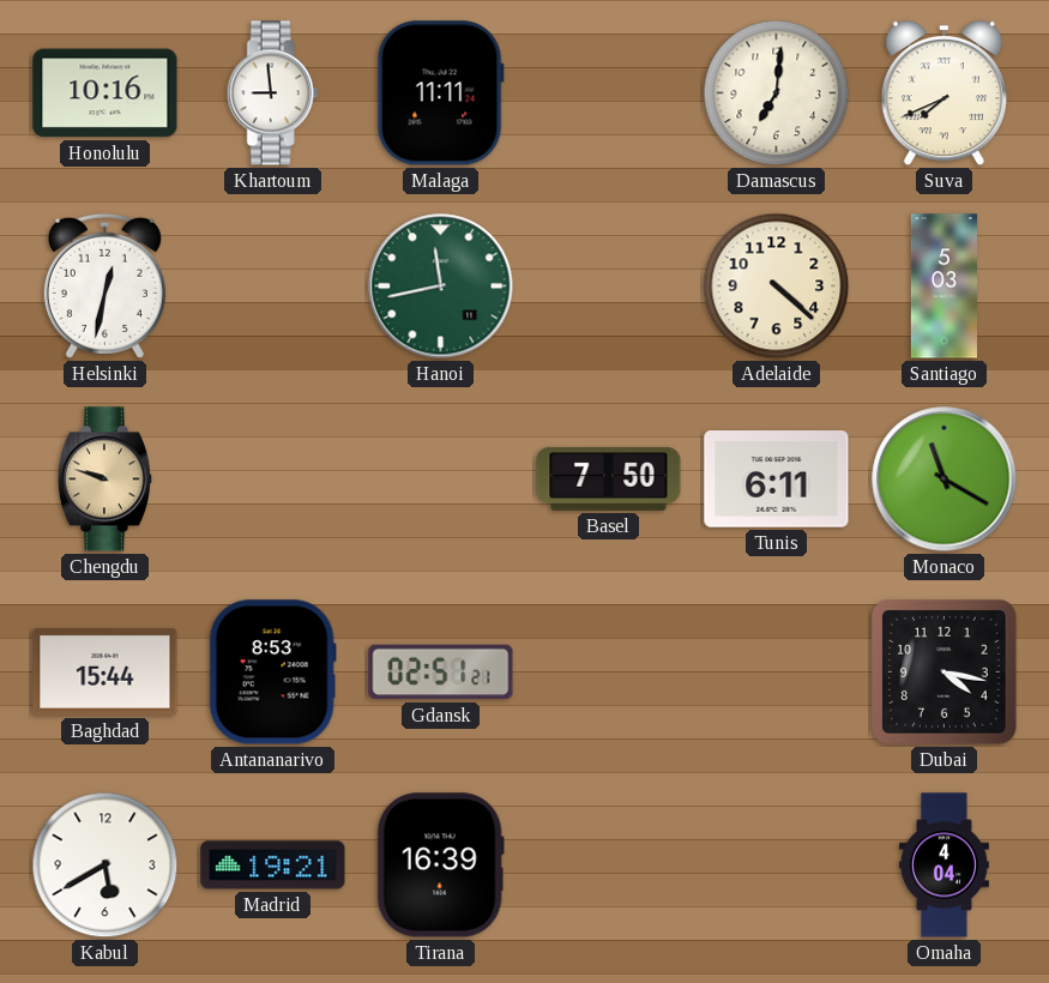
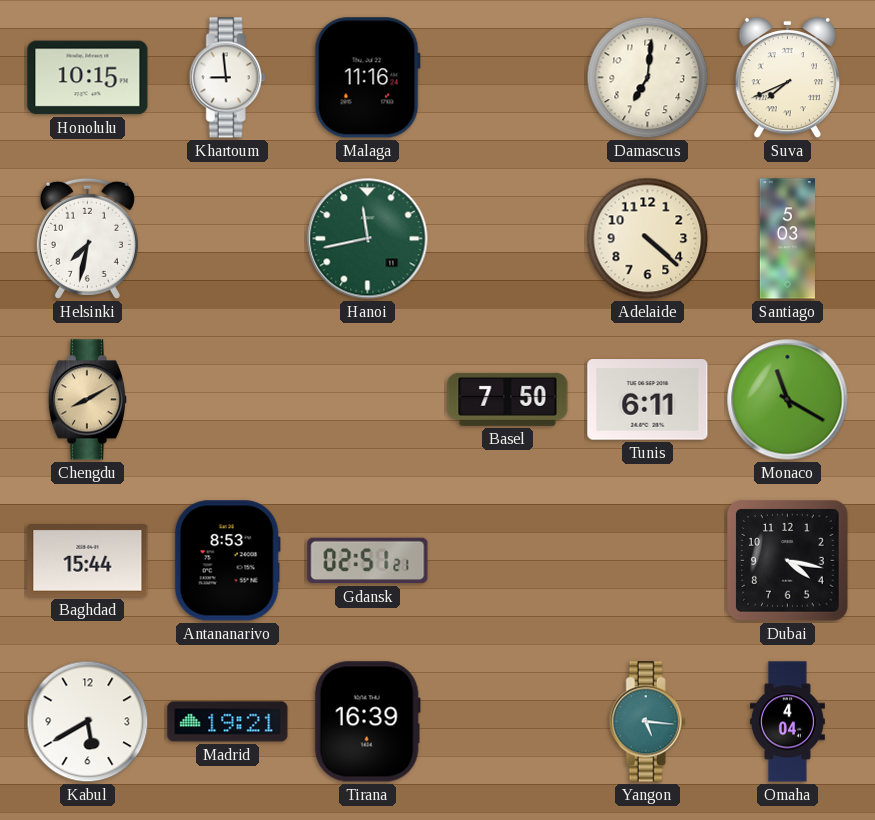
Honolulu: 10:16 -> 10:15
Malaga: 11:11 -> 11:16
Helsinki: 12:32 -> 7:32
Chengdu: 9:48 -> 8:10
Yangon: none -> 5:16
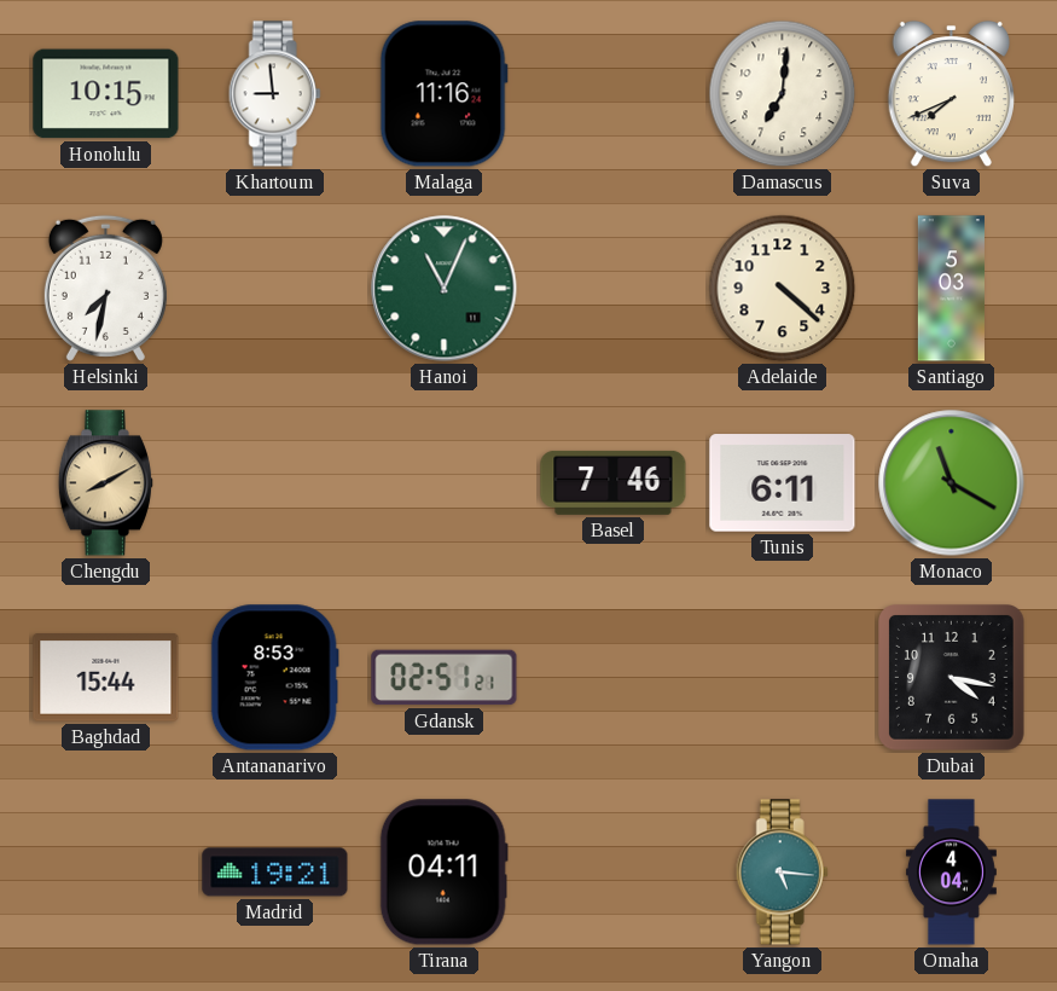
Hanoi: 11:43 -> 11:04
Basel: 7:50 -> 7:46
Kabul: 5:40 -> none
Tirana: 16:39 -> 04:11
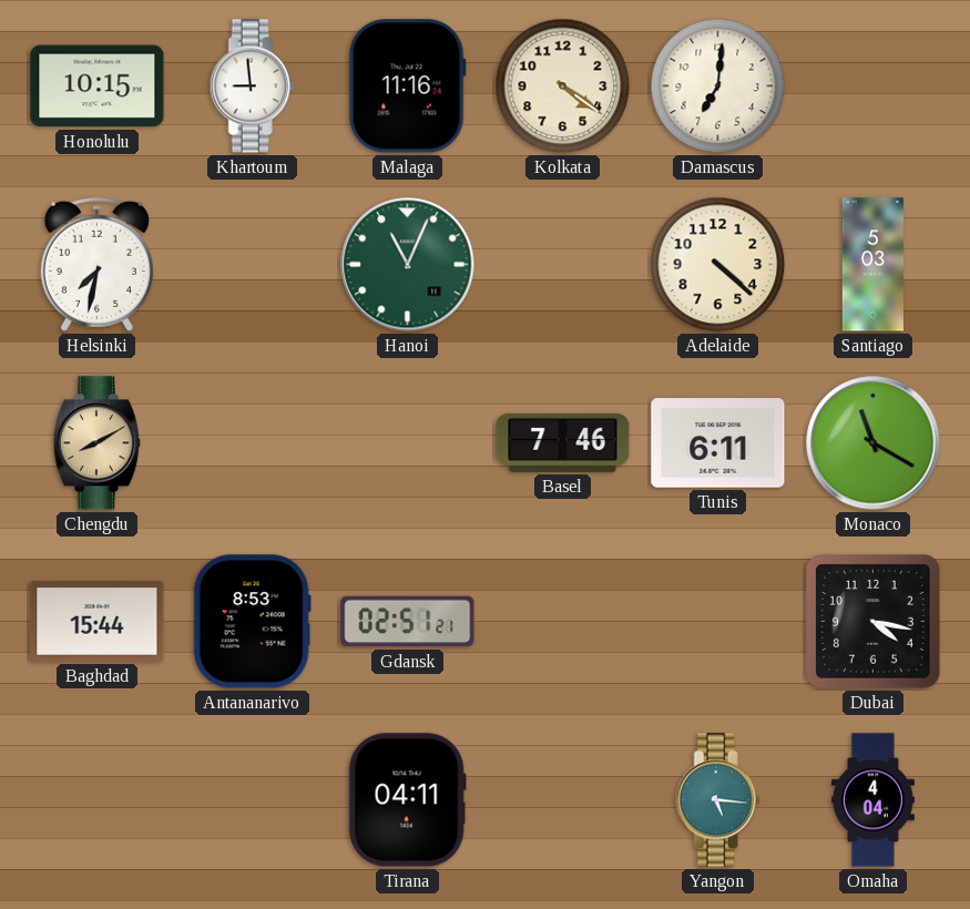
Kolkata: none -> 4:21
Suva: 7:41 -> none
Madrid: 19:21 -> none
